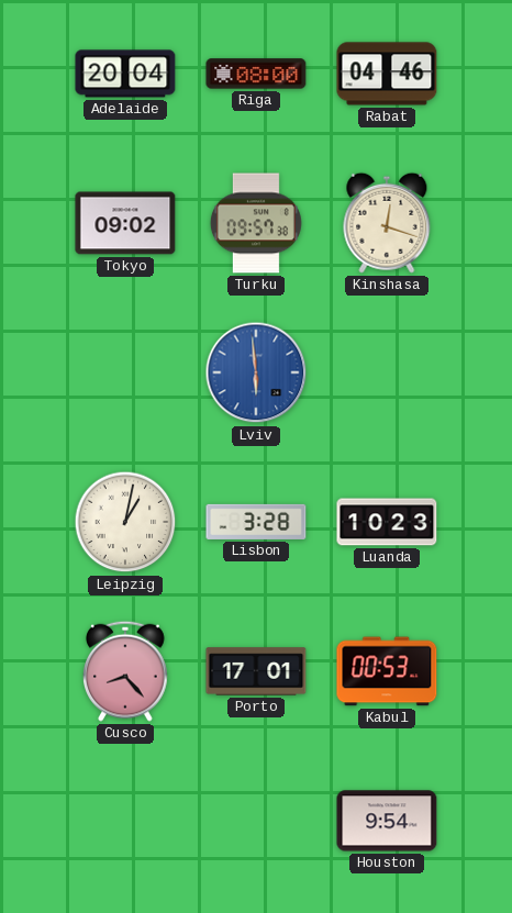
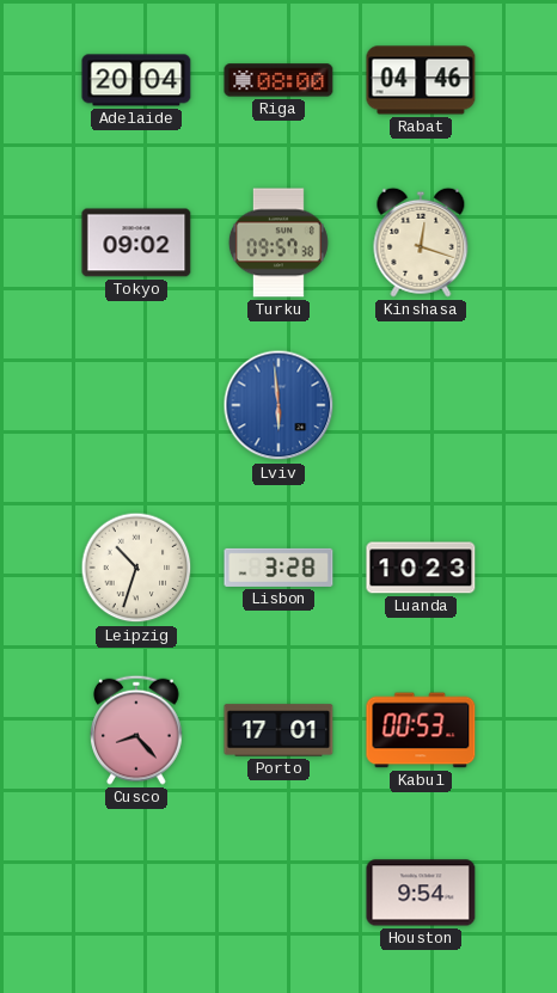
Leipzig: 1:02 -> 10:33
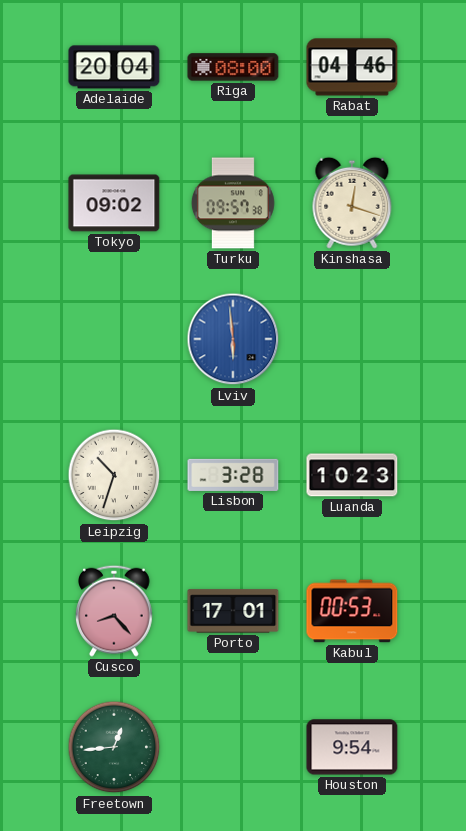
Freetown: none -> 12:44
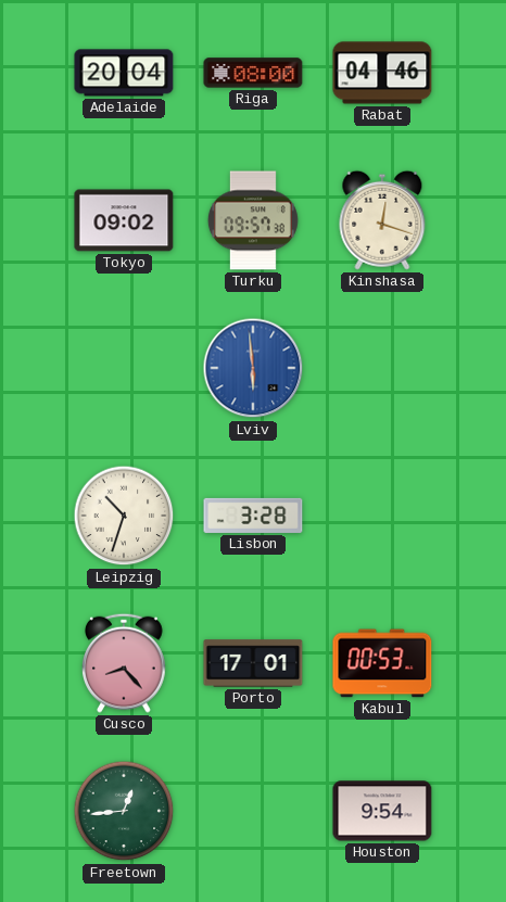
Luanda: 10:23 -> none
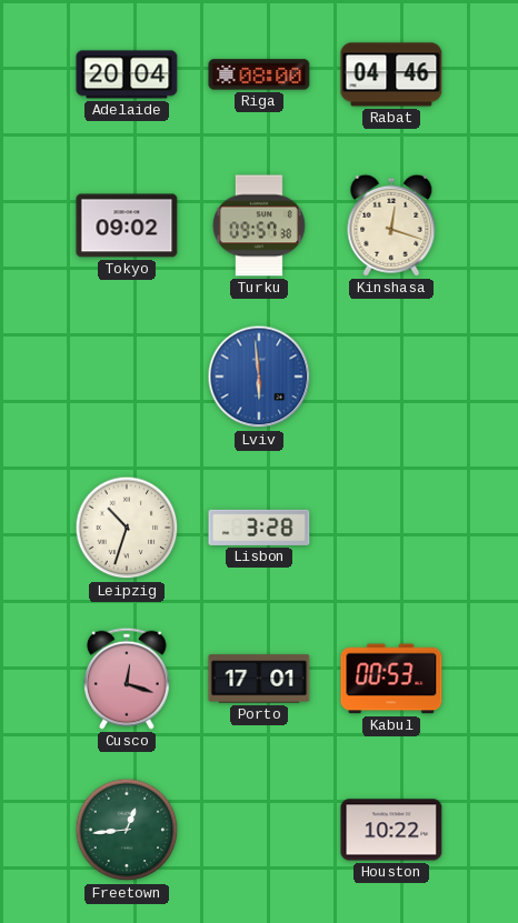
Cusco: 8:23 -> 12:18
Houston: 9:54 -> 10:22
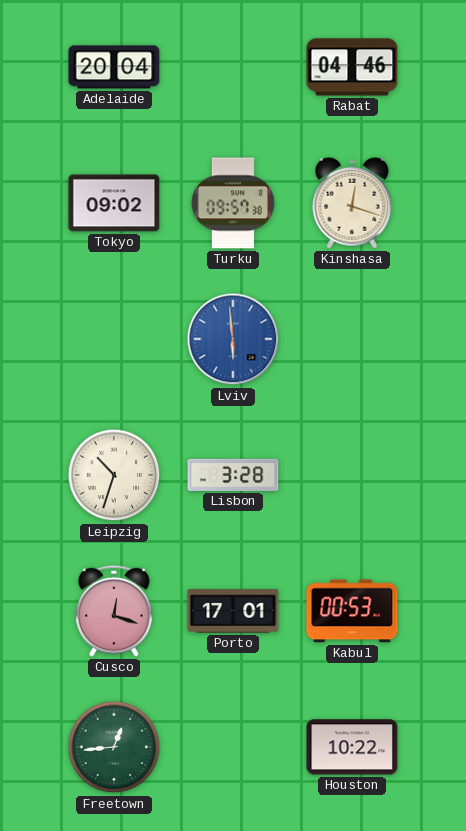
Riga: 08:00 -> none
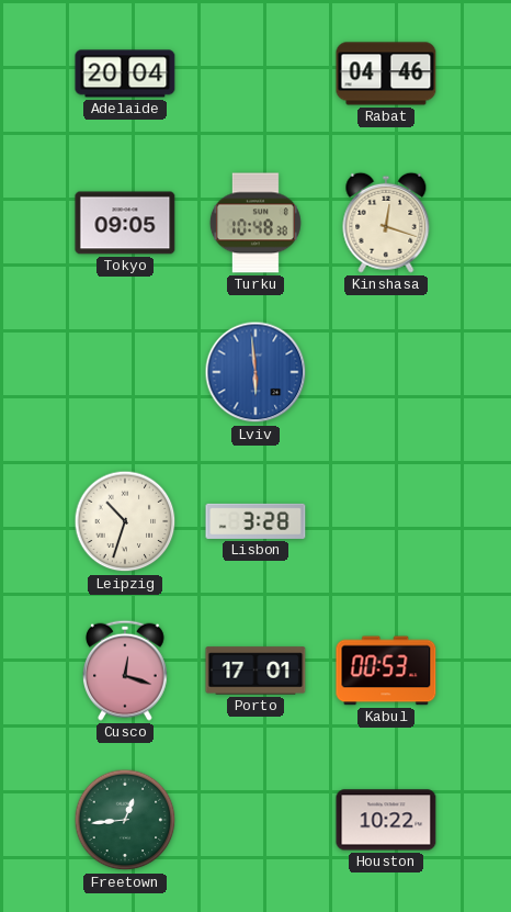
Tokyo: 09:02 -> 09:05
Turku: 09:57 -> 10:48
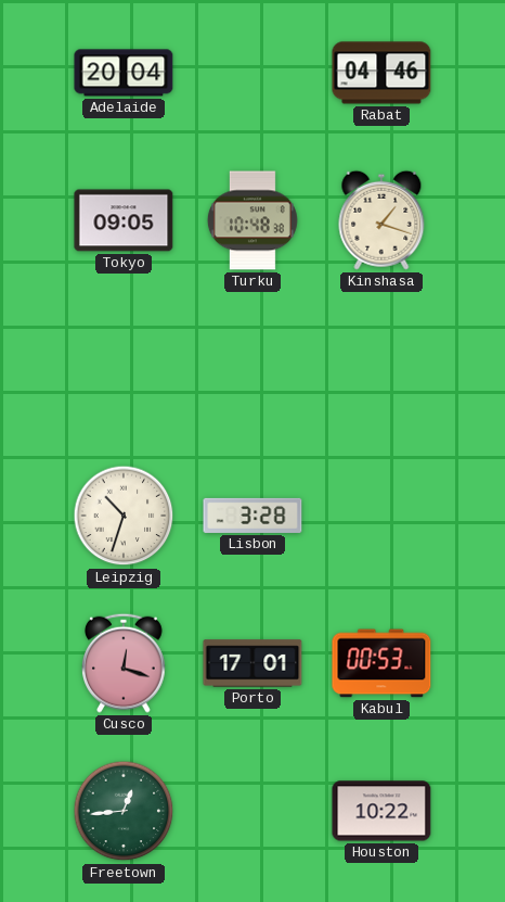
Kinshasa: 12:18 -> 1:18
Lviv: 5:59 -> none
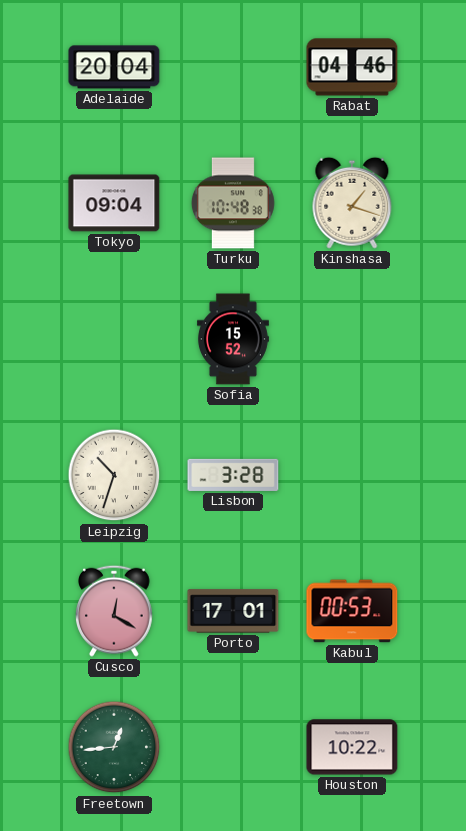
Tokyo: 09:05 -> 09:04
Sofia: none -> 15:52
Cusco: 12:18 -> 12:20
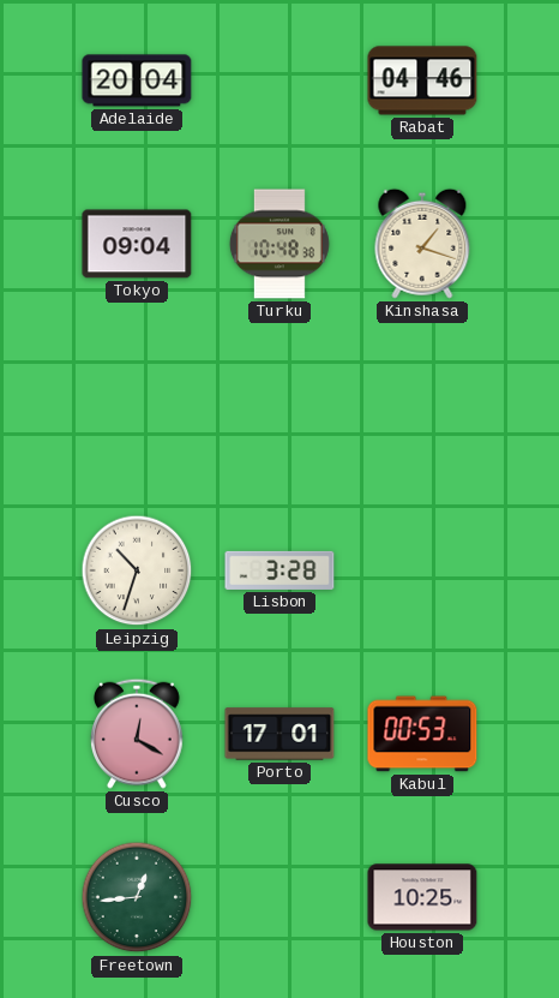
Sofia: 15:52 -> none
Houston: 10:22 -> 10:25
